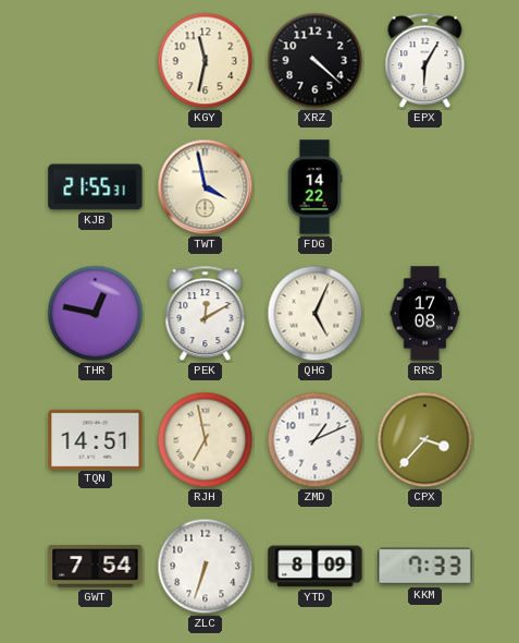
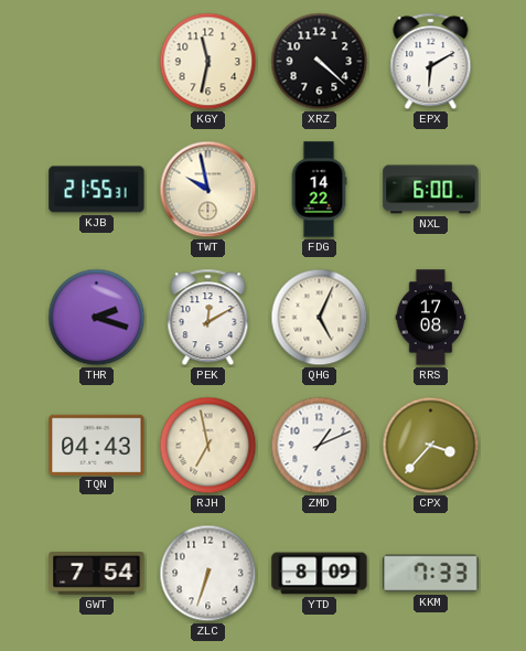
EPX: 6:05 -> 6:10
TWT: 3:58 -> 9:58
NXL: none -> 6:00
THR: 12:47 -> 2:18
TQN: 14:51 -> 04:43
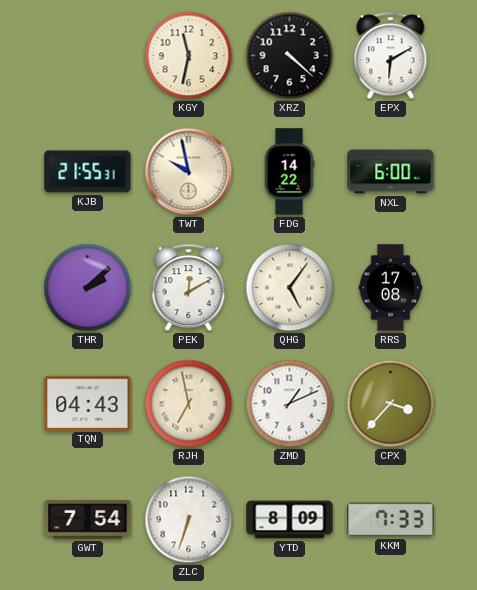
THR: 2:18 -> 2:08
QHG: 5:04 -> 5:06
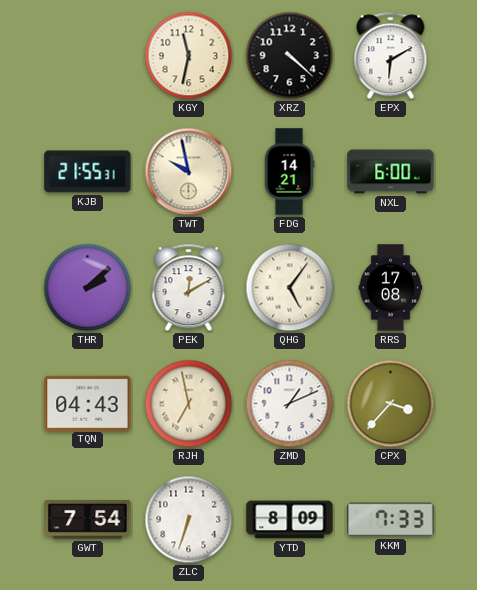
FDG: 14:22 -> 14:21
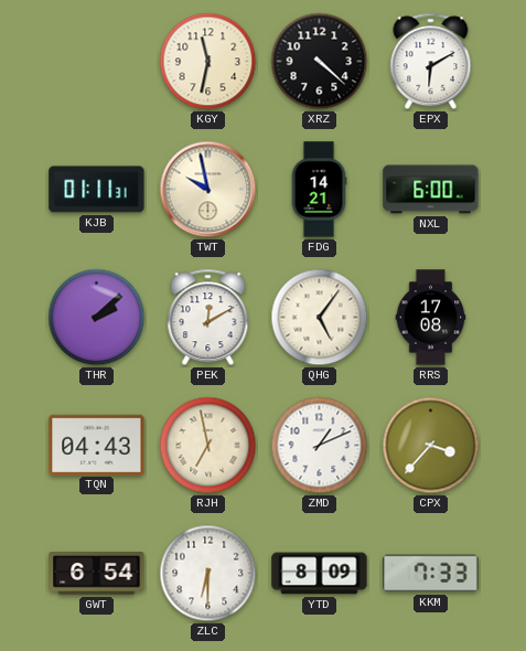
KJB: 21:55 -> 01:11
GWT: 7:54 -> 6:54
ZLC: 6:33 -> 6:30
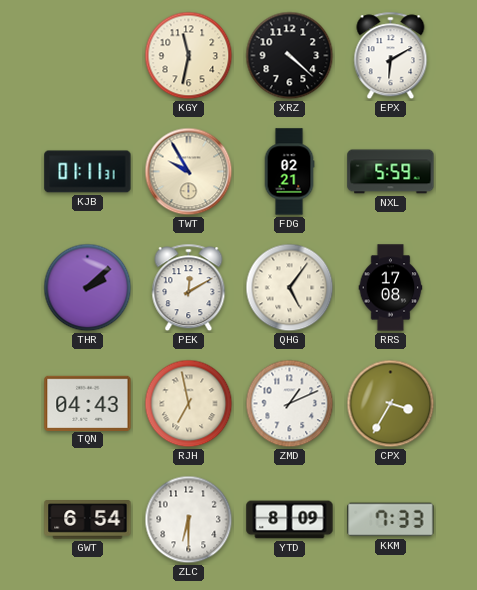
TWT: 9:58 -> 9:55
FDG: 14:21 -> 02:21
NXL: 6:00 -> 5:59
CPX: 3:37 -> 3:35
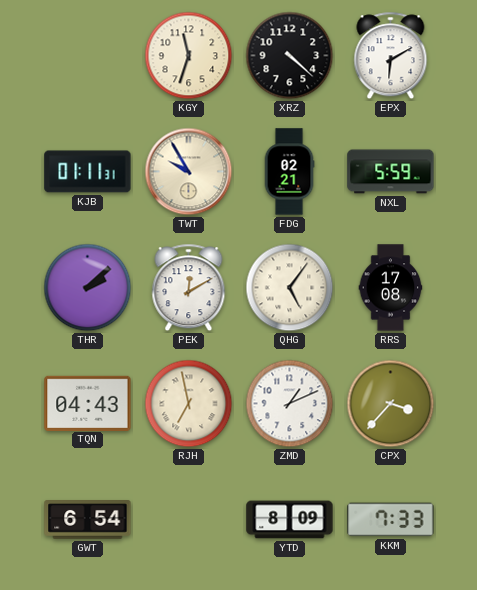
KGY: 11:32 -> 11:33
CPX: 3:35 -> 3:37
ZLC: 6:30 -> none
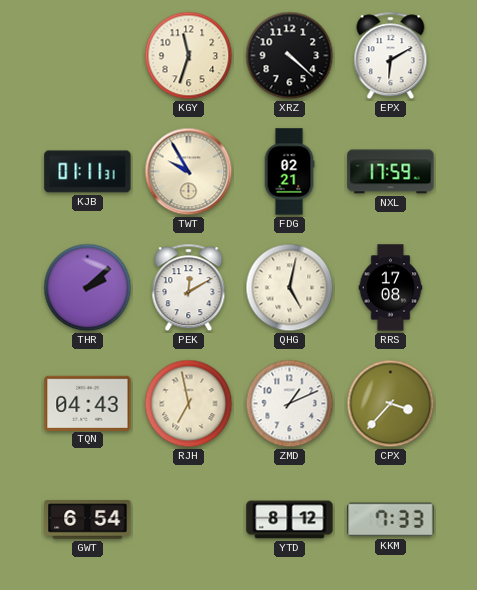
NXL: 5:59 -> 17:59
QHG: 5:06 -> 5:02
YTD: 8:09 -> 8:12
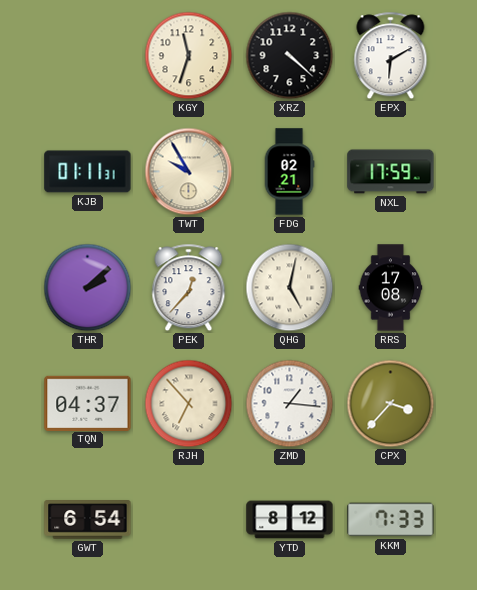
PEK: 12:10 -> 12:37
TQN: 04:43 -> 04:37
RJH: 6:58 -> 6:53
ZMD: 1:11 -> 1:16
